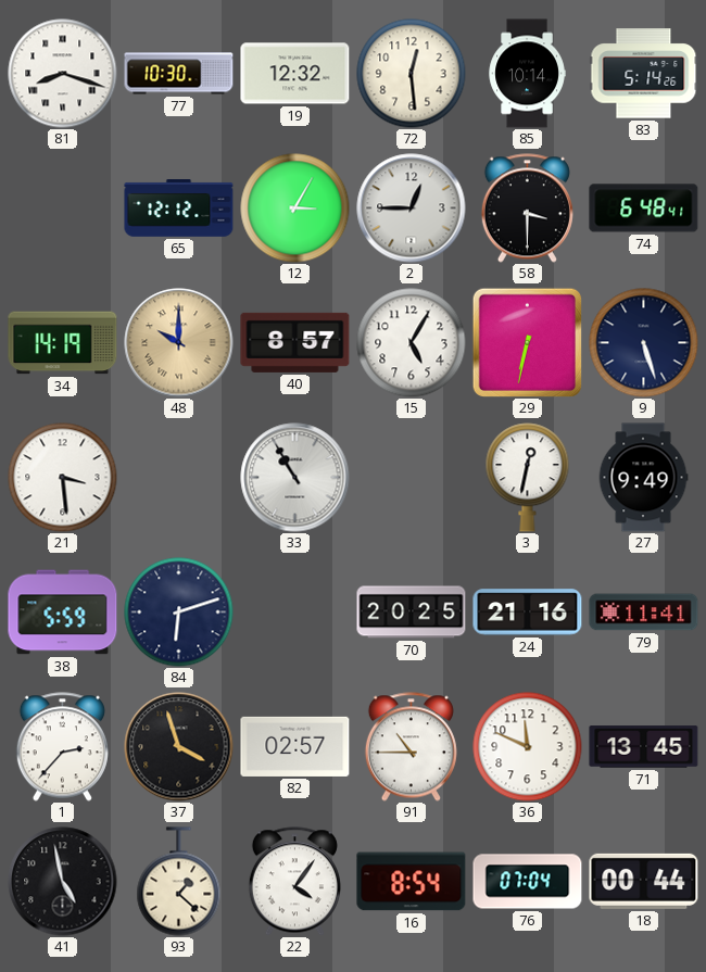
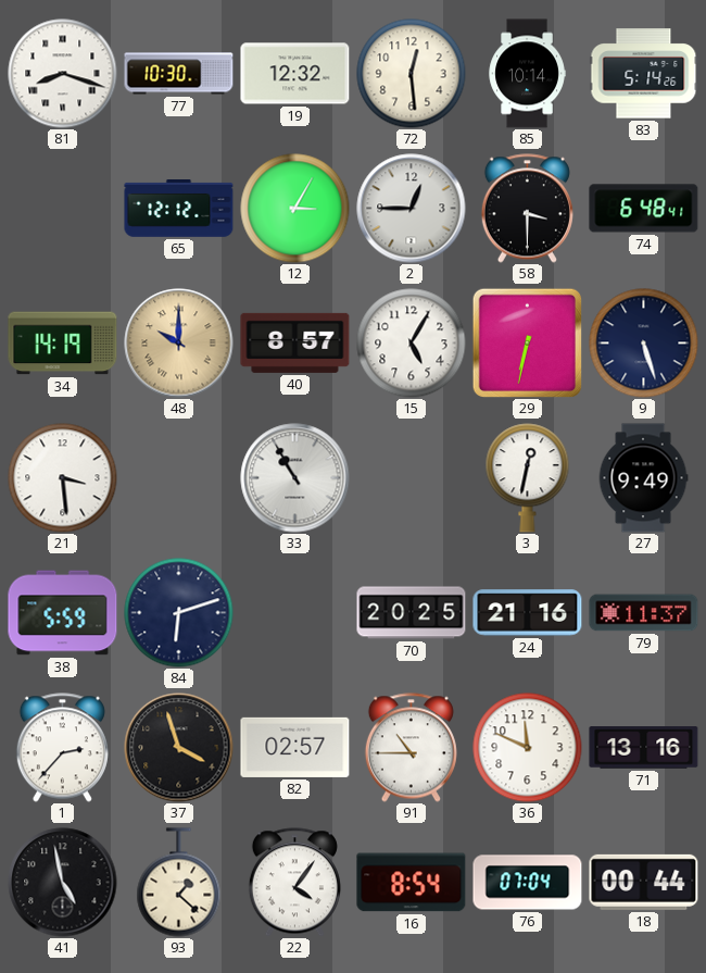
79: 11:41 -> 11:37
71: 13:45 -> 13:16
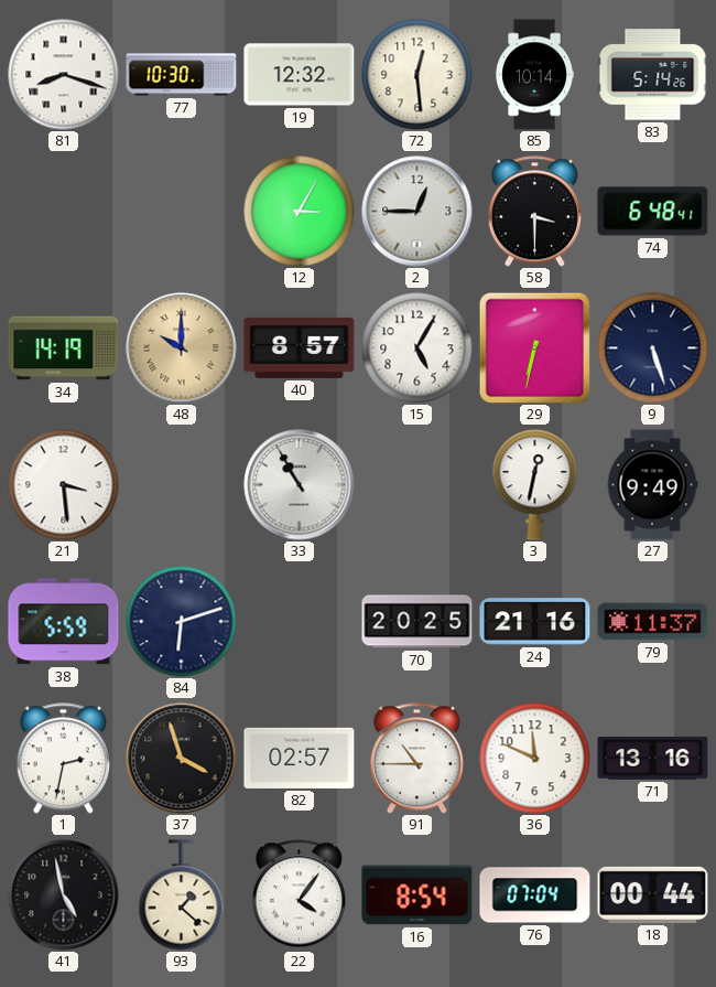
65: 12:12 -> none
1: 2:37 -> 2:32
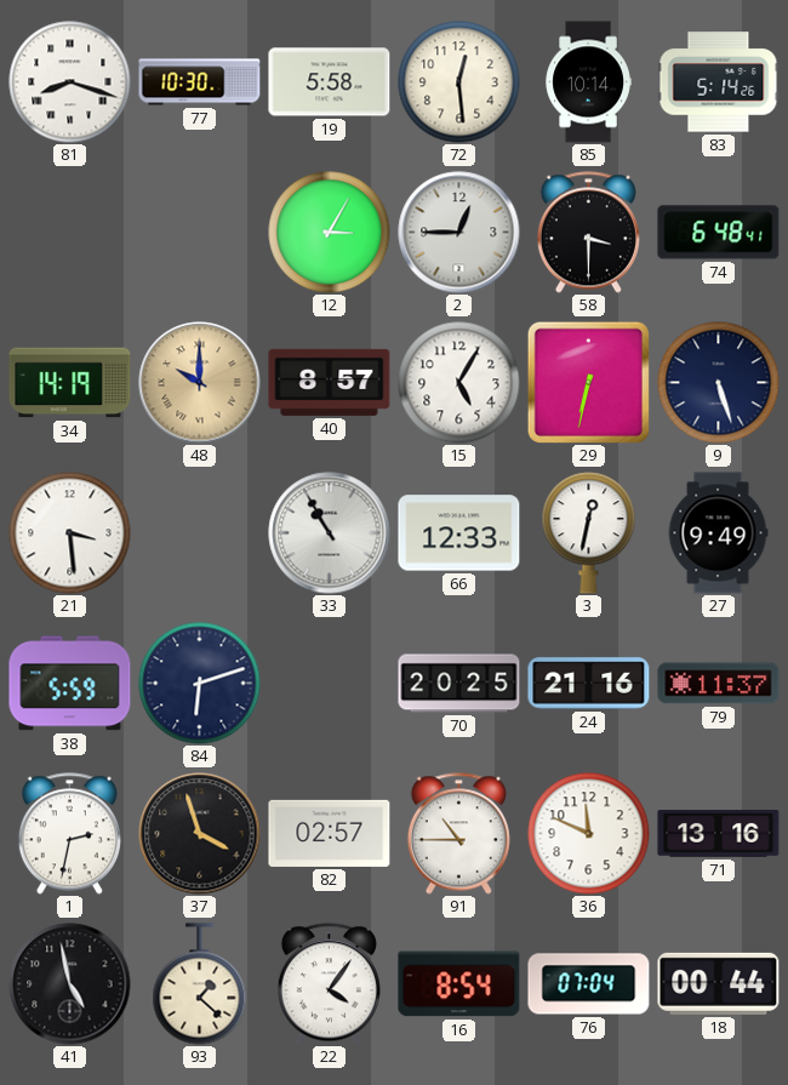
19: 12:32 -> 5:58
66: none -> 12:33
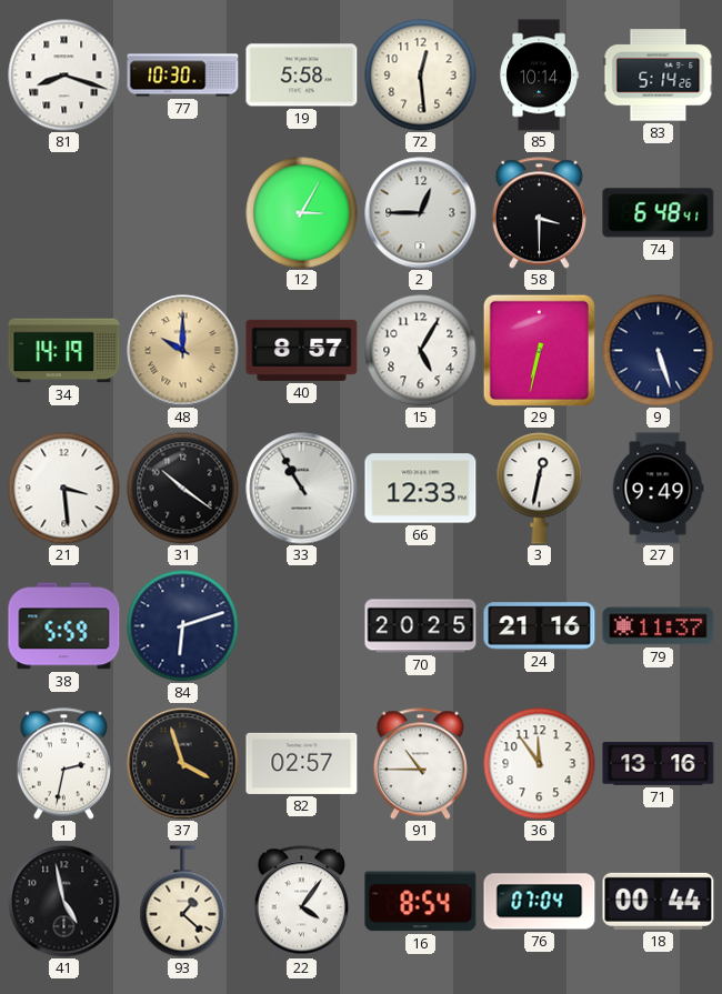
31: none -> 10:21
36: 11:49 -> 11:54
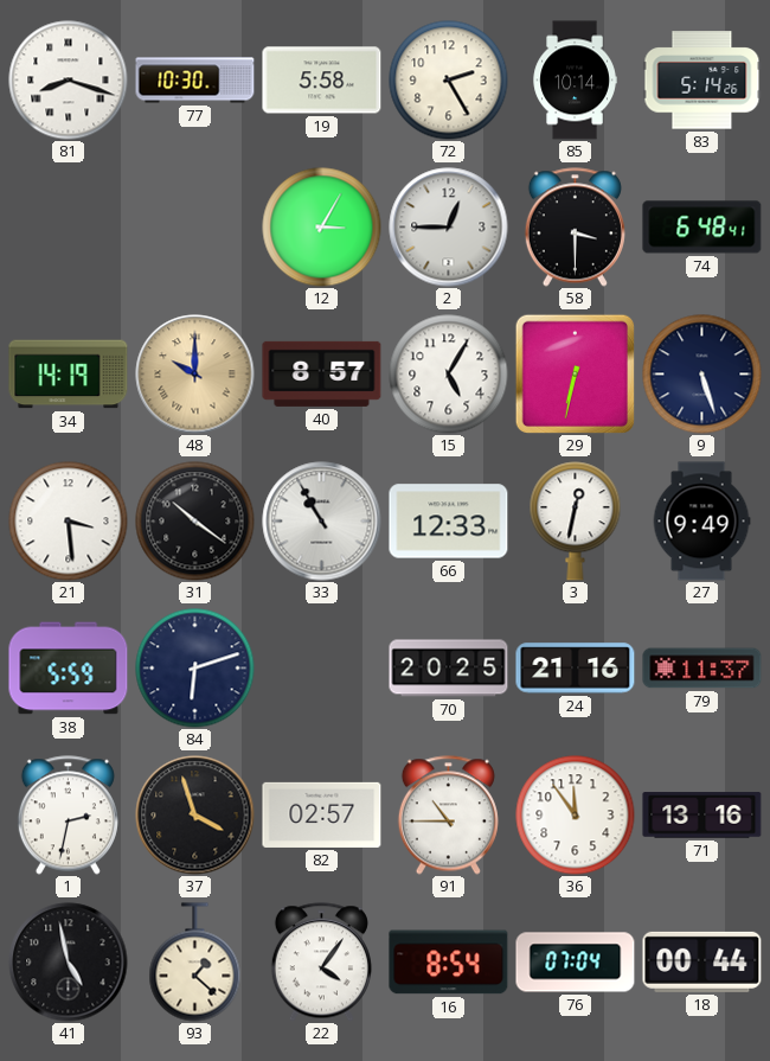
72: 12:29 -> 2:25
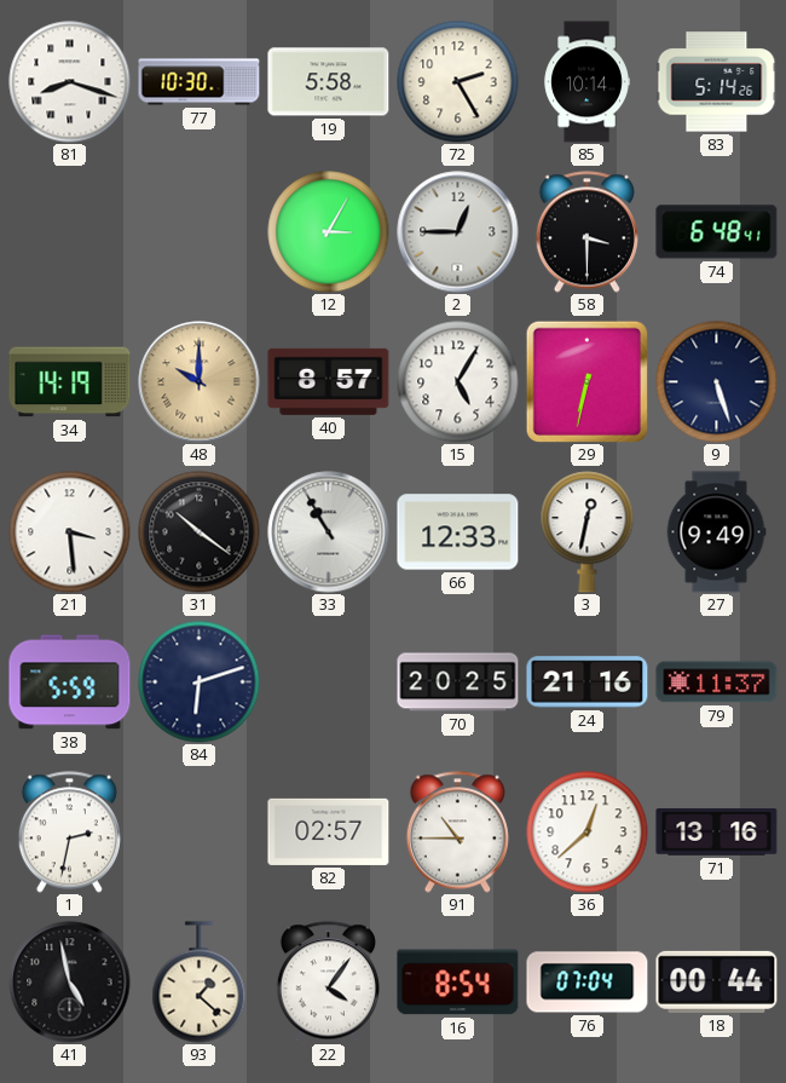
37: 3:57 -> none
36: 11:54 -> 12:38
